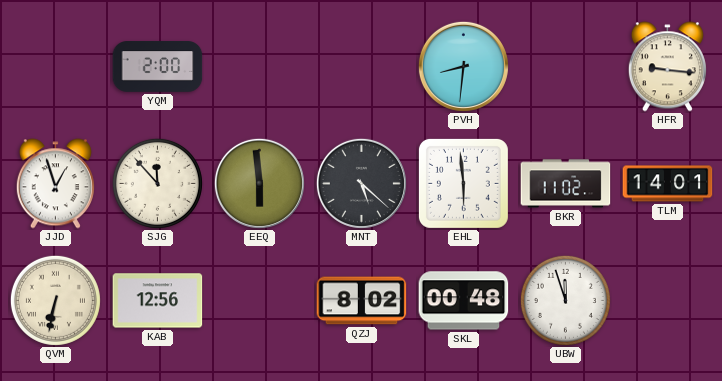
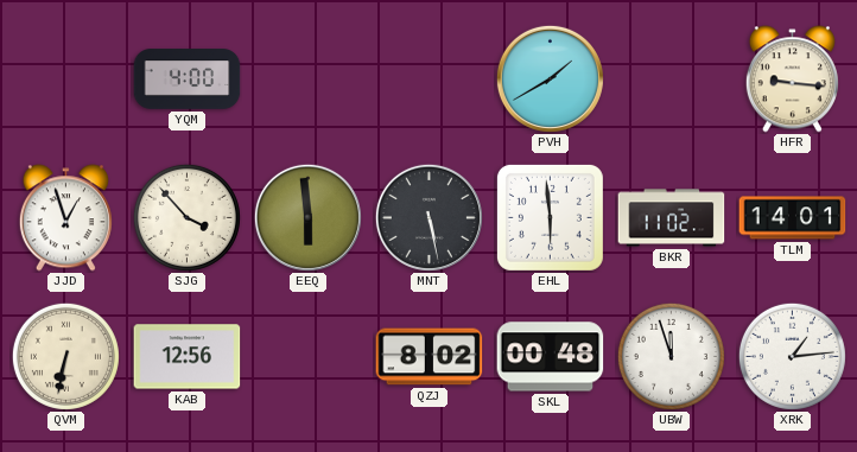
YQM: 2:00 -> 4:00
PVH: 8:31 -> 1:40
SJG: 11:53 -> 3:53
MNT: 5:22 -> 5:28
XRK: none -> 1:14
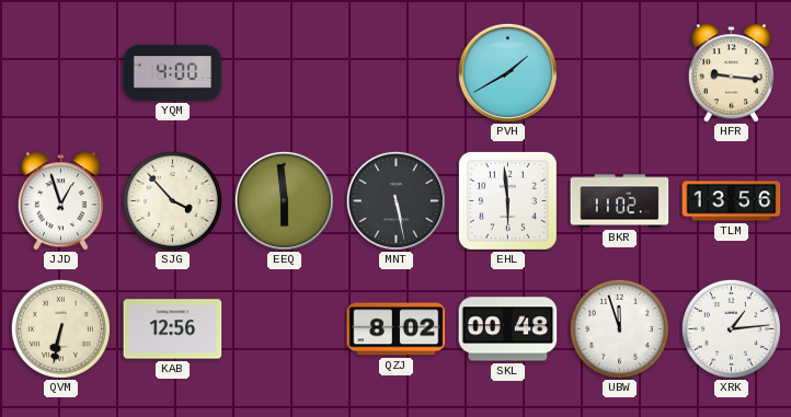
TLM: 14:01 -> 13:56
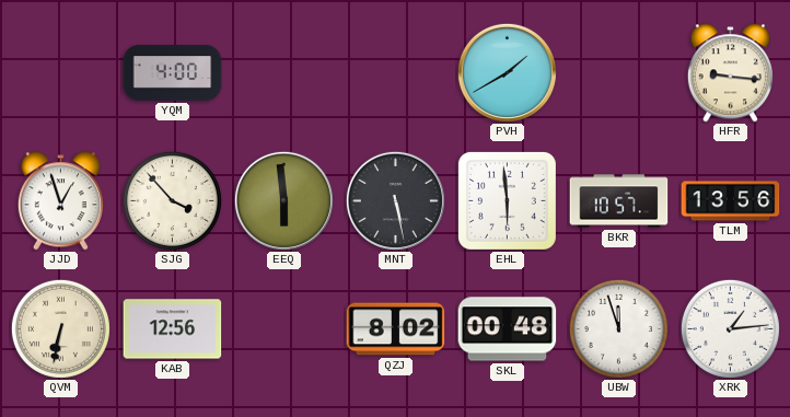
BKR: 11:02 -> 10:57
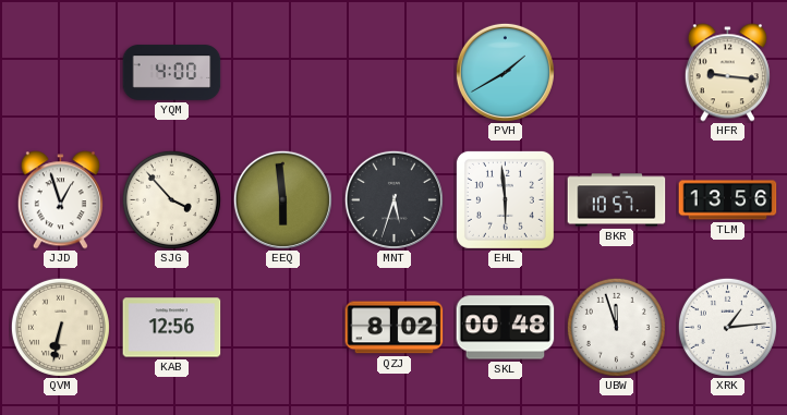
MNT: 5:28 -> 5:33
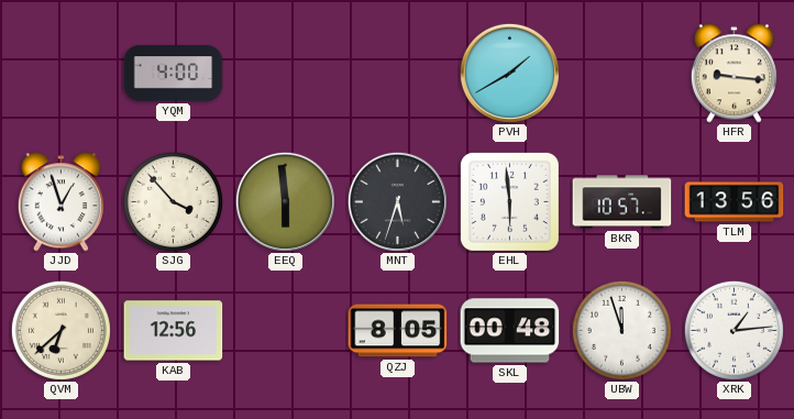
QVM: 6:32 -> 6:38
QZJ: 8:02 -> 8:05
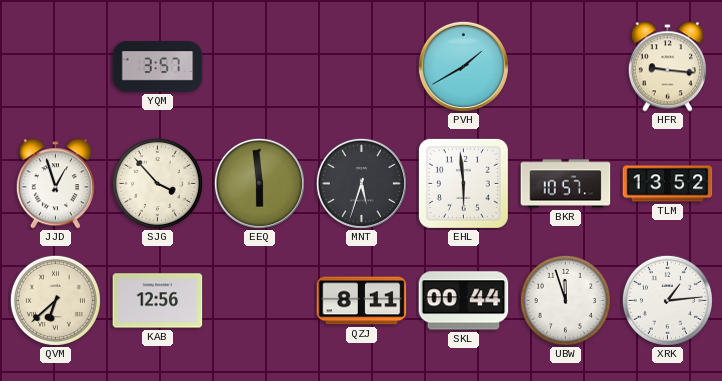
YQM: 4:00 -> 3:57
TLM: 13:56 -> 13:52
QZJ: 8:05 -> 8:11
SKL: 00:48 -> 00:44
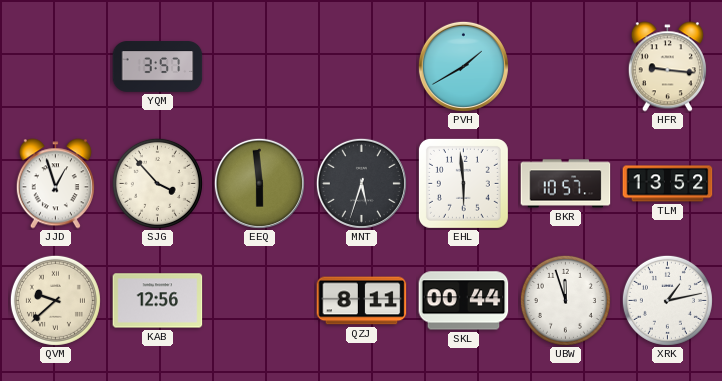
QVM: 6:38 -> 9:38
XRK: 1:14 -> 1:13
